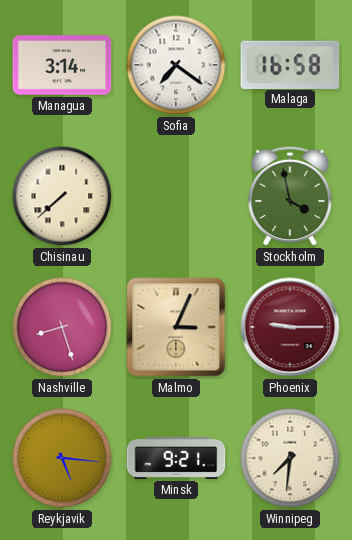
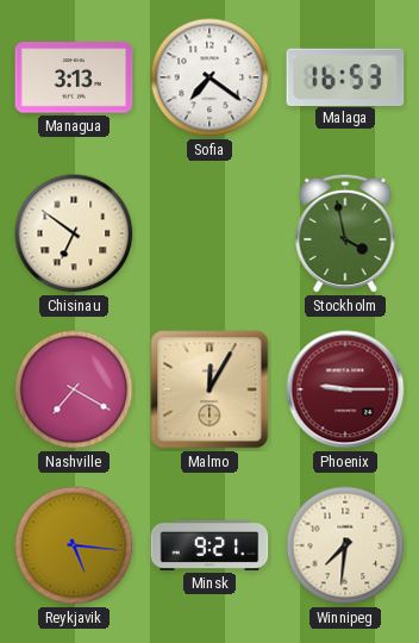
Managua: 3:14 -> 3:13
Malaga: 16:58 -> 16:53
Chisinau: 7:38 -> 6:51
Nashville: 8:27 -> 7:20
Malmo: 3:04 -> 12:05
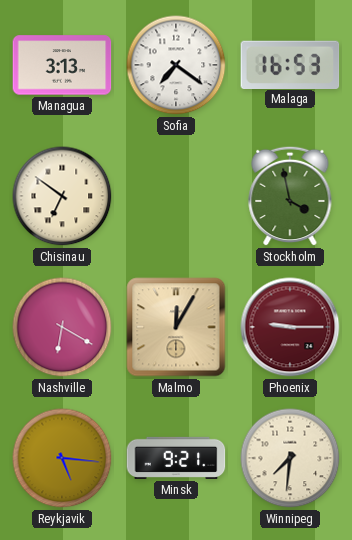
Nashville: 7:20 -> 6:20
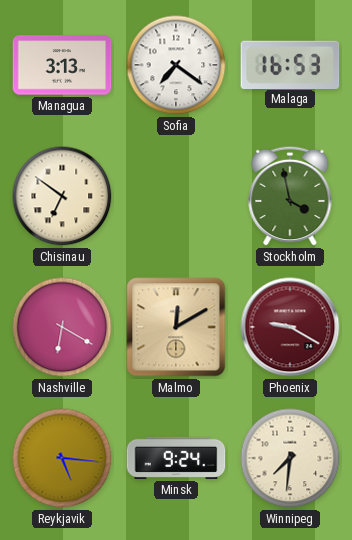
Malmo: 12:05 -> 12:10
Phoenix: 9:15 -> 9:20
Minsk: 9:21 -> 9:24
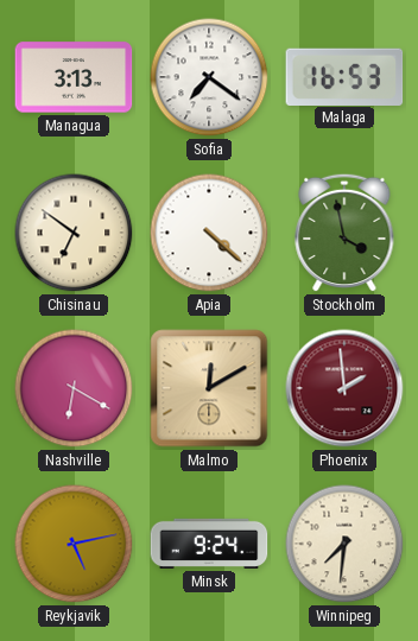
Apia: none -> 4:22
Phoenix: 9:20 -> 1:59
Reykjavik: 5:16 -> 5:13
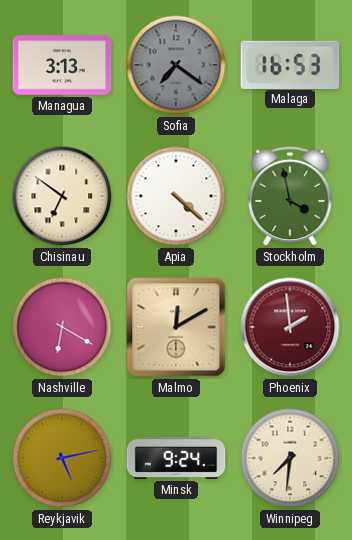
Sofia dial: white -> grey
